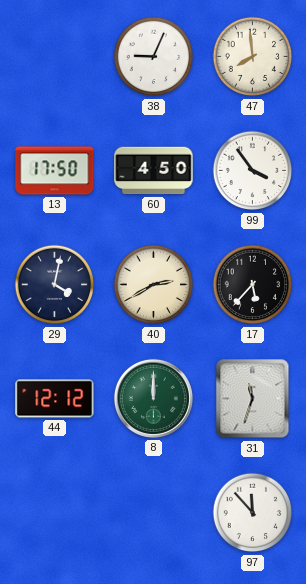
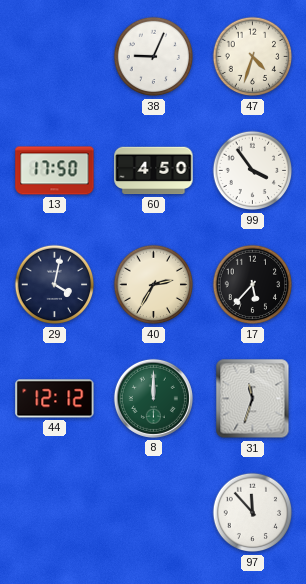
47: 7:59 -> 4:33
40: 2:40 -> 2:35
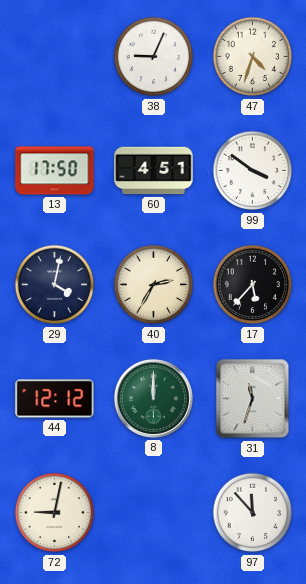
60: 4:50 -> 4:51
99: 3:54 -> 3:51
72: none -> 9:02
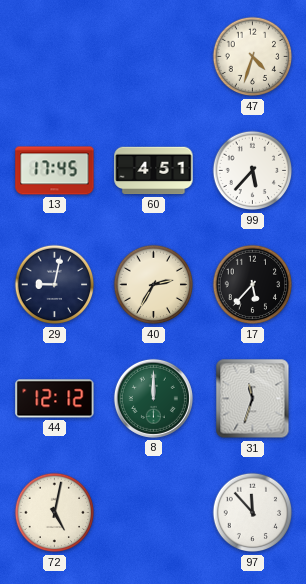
38: 9:04 -> none
13: 17:50 -> 17:45
99: 3:51 -> 5:37
29: 4:02 -> 9:02
72: 9:02 -> 5:02
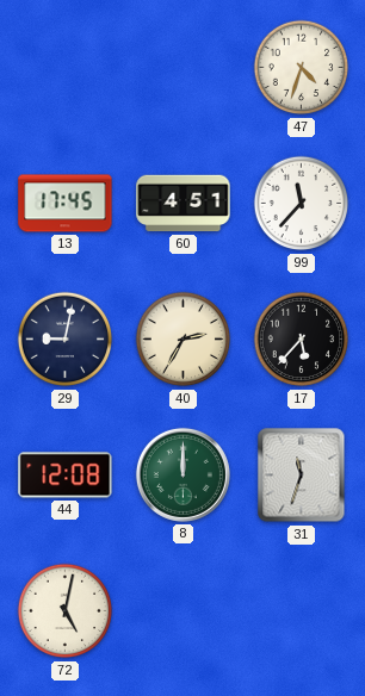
99: 5:37 -> 11:37
44: 12:12 -> 12:08
97: 11:53 -> none
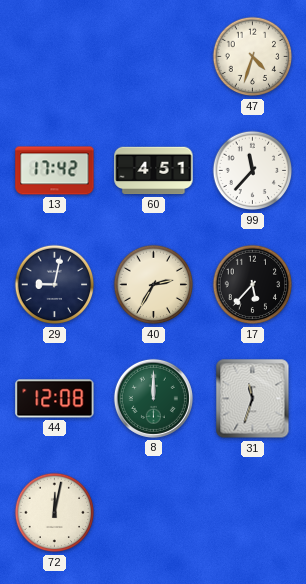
13: 17:45 -> 17:42
72: 5:02 -> 12:02
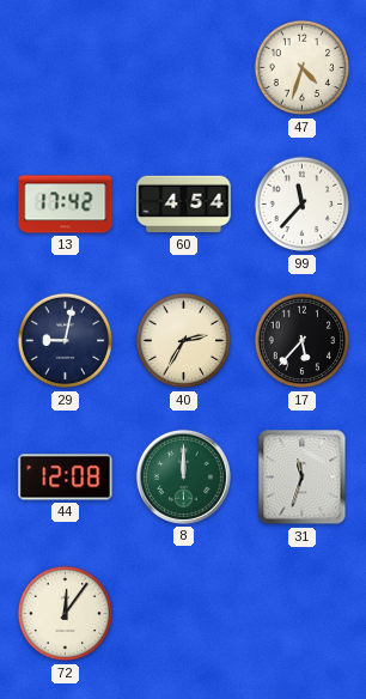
60: 4:51 -> 4:54
72: 12:02 -> 12:06
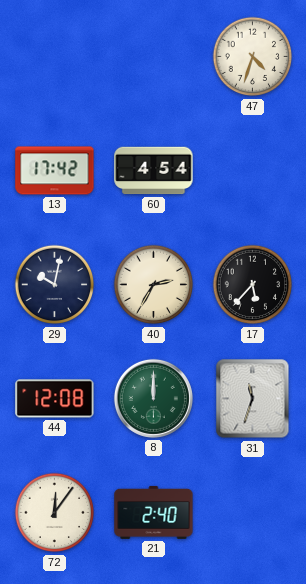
99: 11:37 -> none
29: 9:02 -> 10:02
21: none -> 2:40
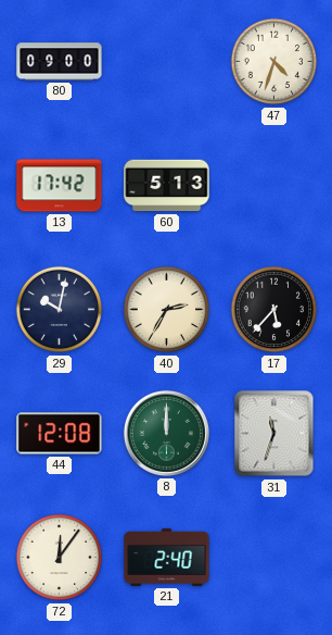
80: none -> 09:00
60: 4:54 -> 5:13
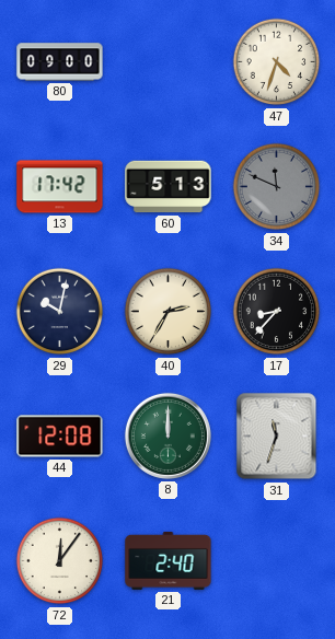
34: none -> 11:49
17: 5:37 -> 8:37
